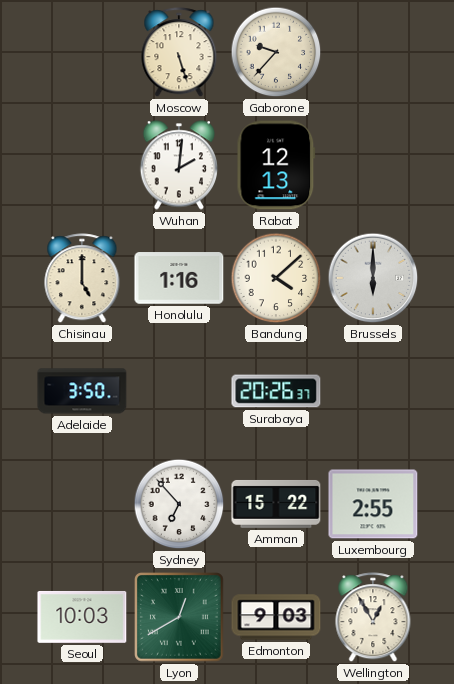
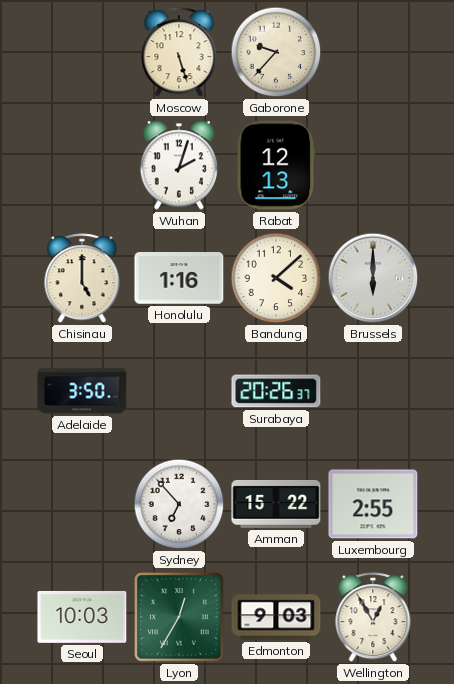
Wuhan: 2:01 -> 2:03
Lyon: 12:40 -> 12:35
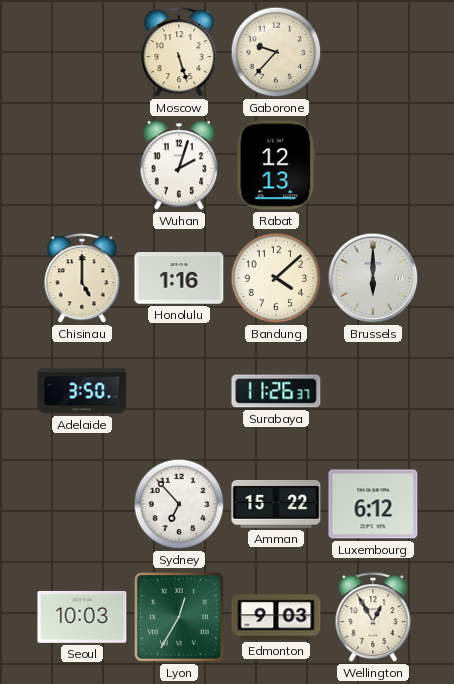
Surabaya: 20:26 -> 11:26
Luxembourg: 2:55 -> 6:12
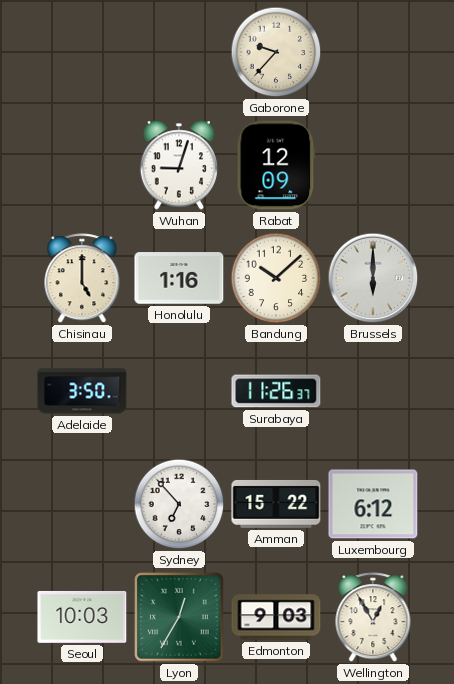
Moscow: 5:27 -> none
Wuhan: 2:03 -> 9:03
Rabat: 12:13 -> 12:09
Bandung: 4:08 -> 10:08
